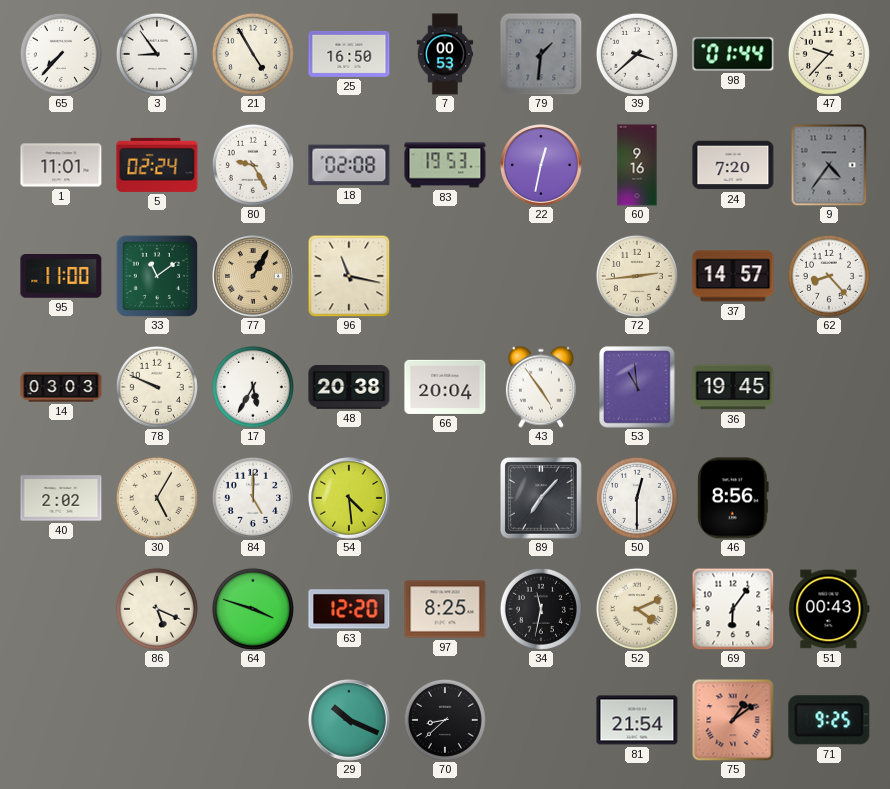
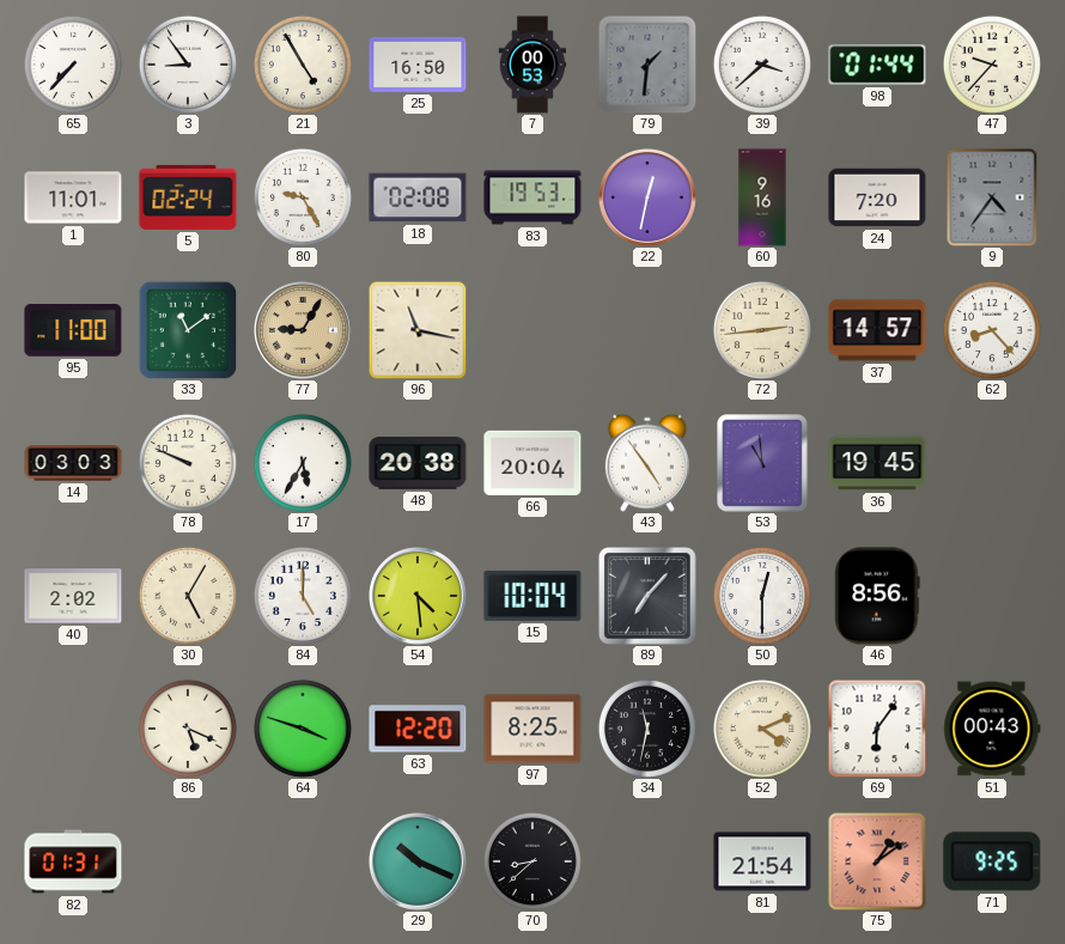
77: 1:05 -> 9:05
15: none -> 10:04
82: none -> 01:31
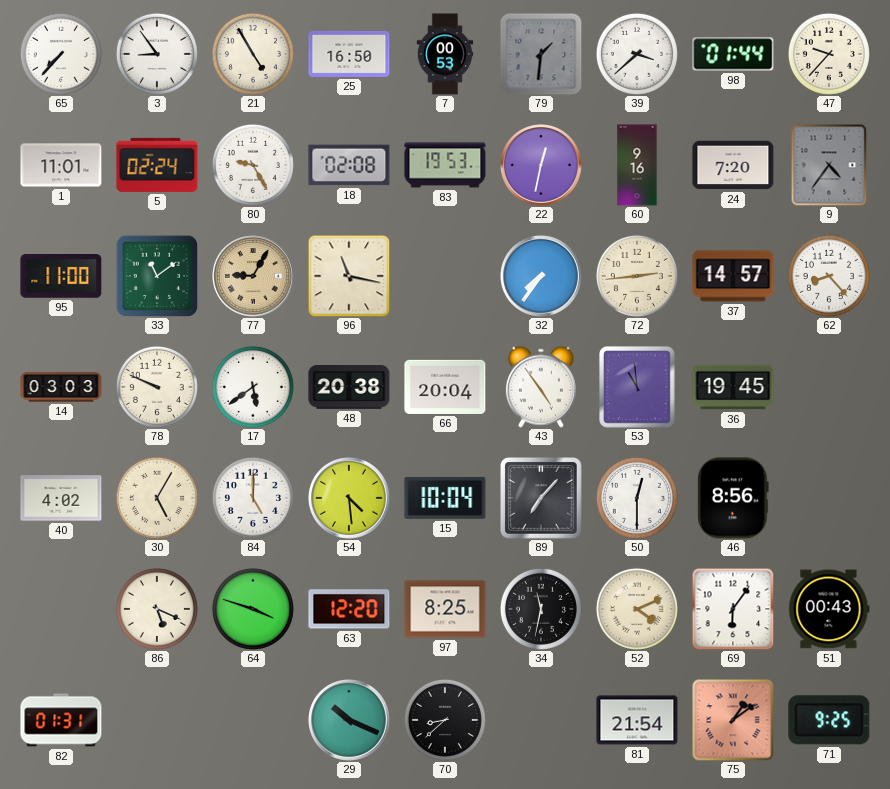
32: none -> 7:36
17: 5:35 -> 5:39
40: 2:02 -> 4:02
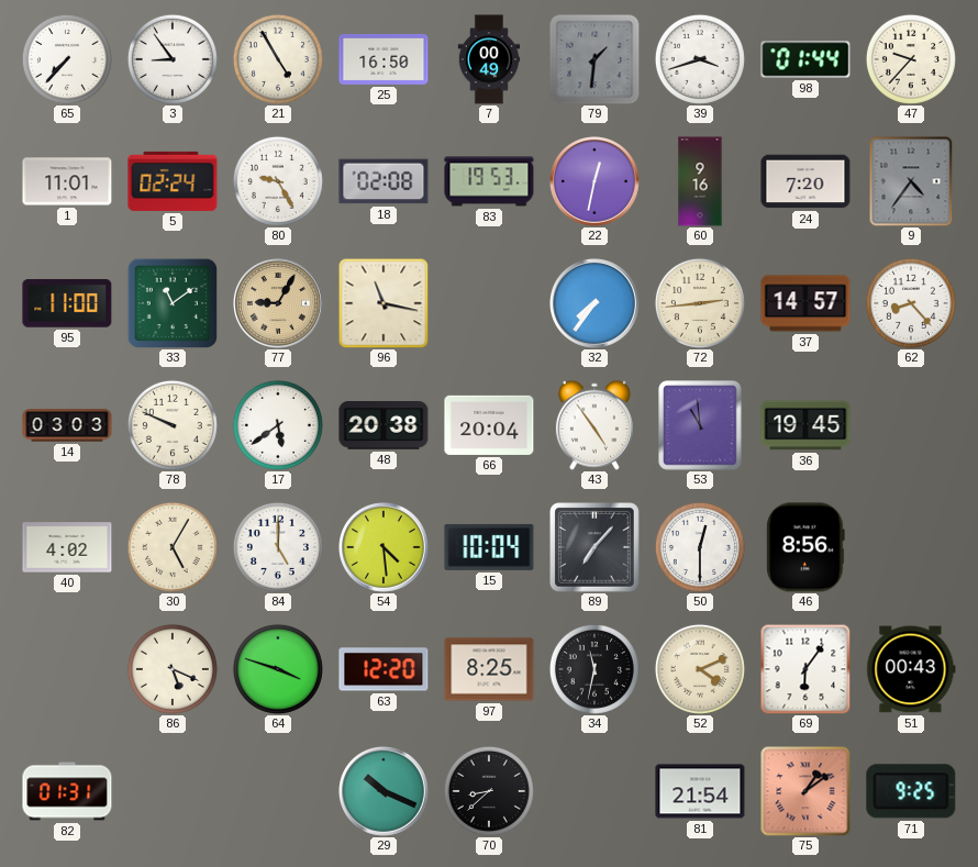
7: 00:53 -> 00:49
39: 3:38 -> 3:42
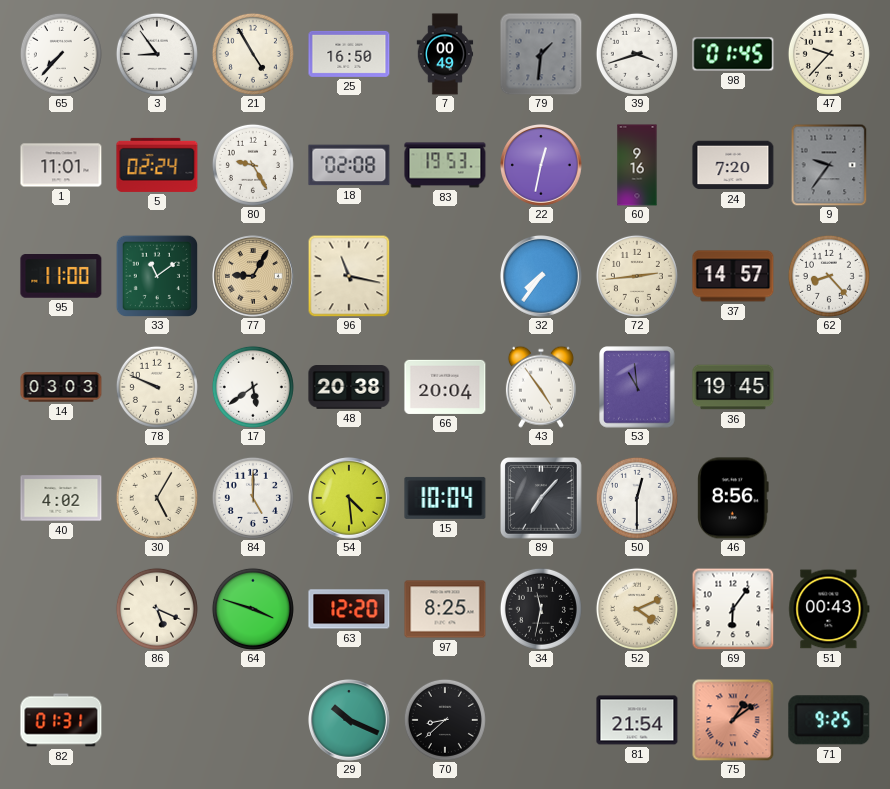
98: 01:44 -> 01:45
9: 4:36 -> 9:36
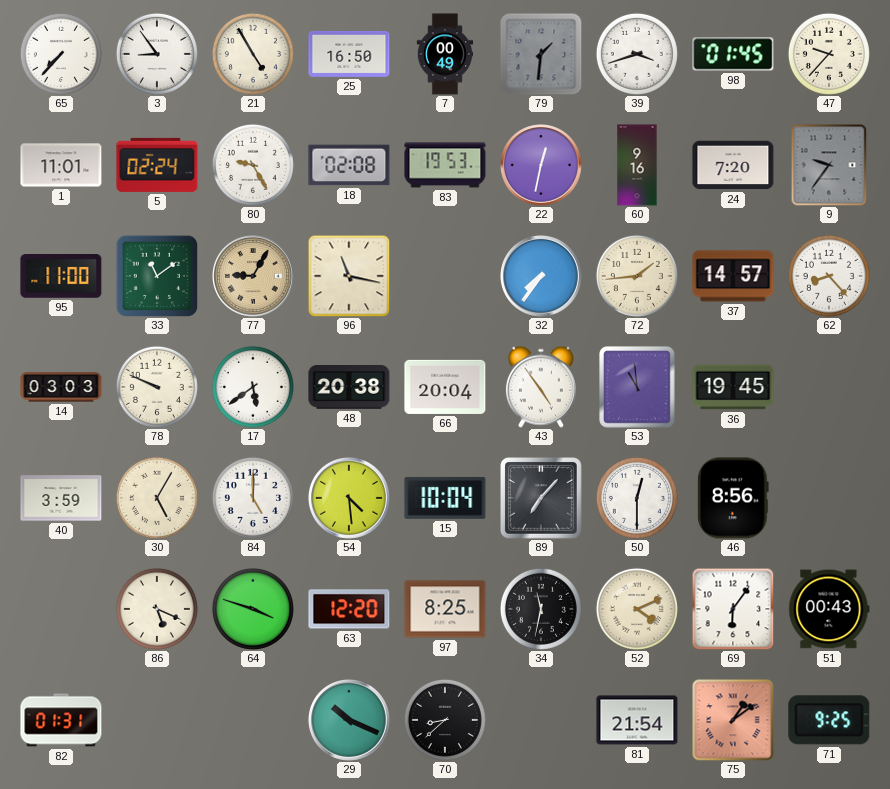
72: 2:44 -> 1:44
40: 4:02 -> 3:59
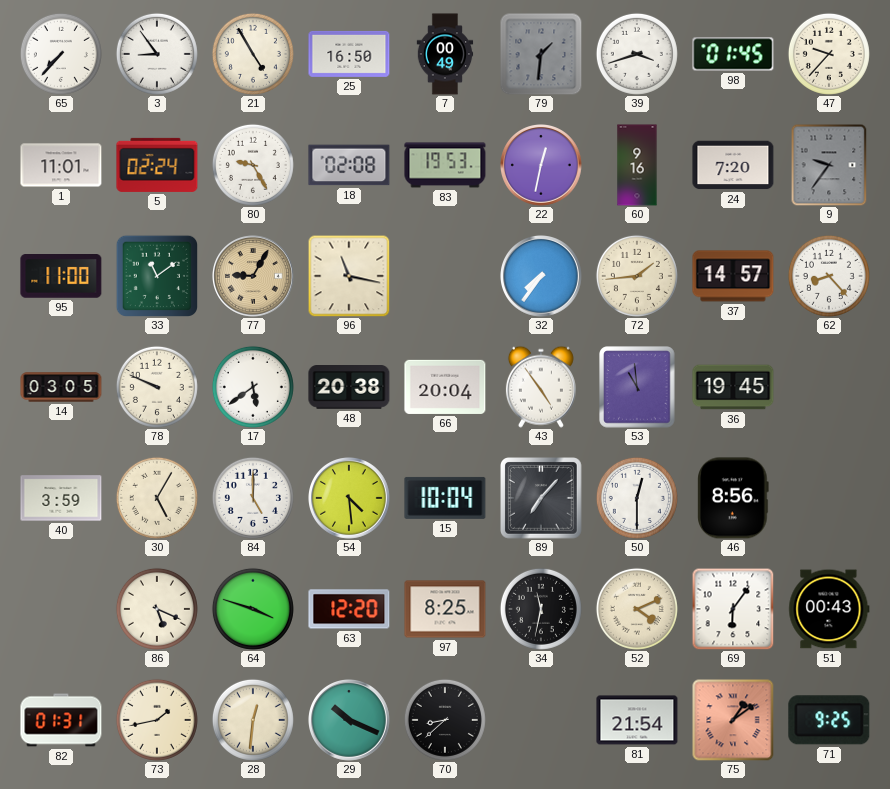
14: 03:03 -> 03:05
73: none -> 1:43
28: none -> 12:31
